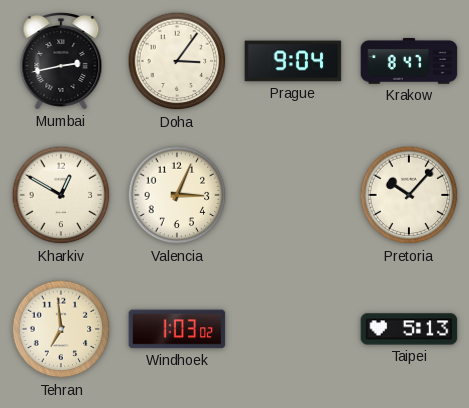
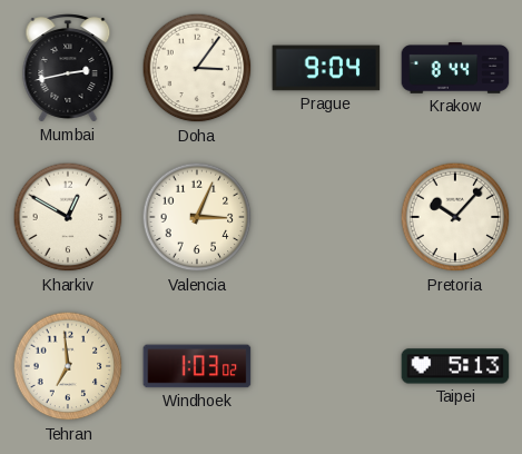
Krakow: 8:47 -> 8:44
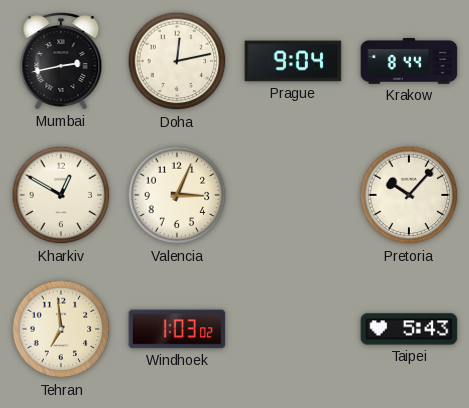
Doha: 3:06 -> 12:13
Taipei: 5:13 -> 5:43
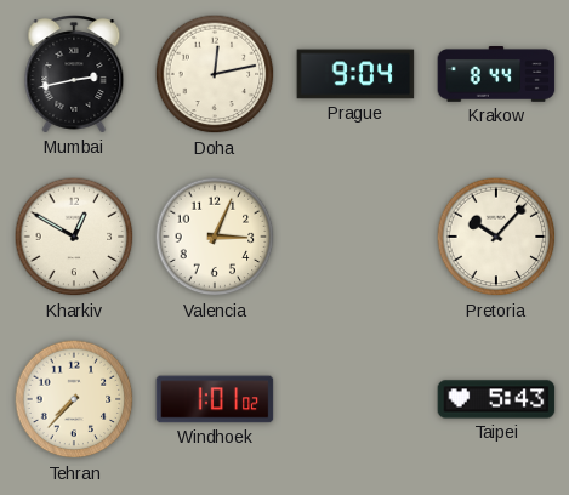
Tehran: 6:59 -> 7:37
Windhoek: 1:03 -> 1:01
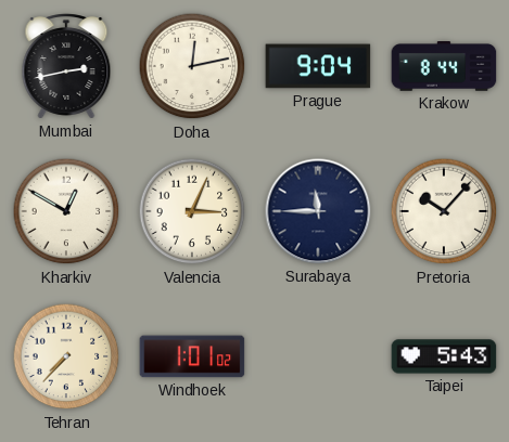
Surabaya: none -> 11:45
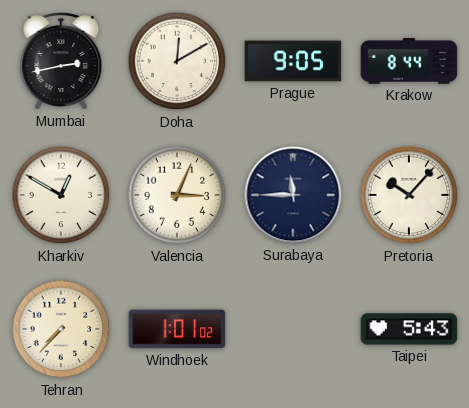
Doha: 12:13 -> 12:10
Prague: 9:04 -> 9:05
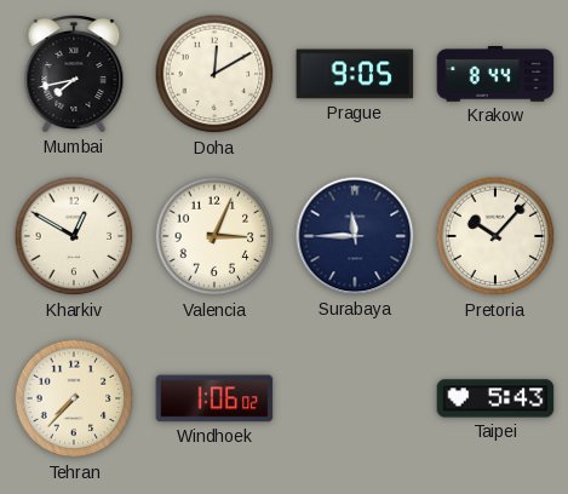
Mumbai: 2:43 -> 7:43
Windhoek: 1:01 -> 1:06
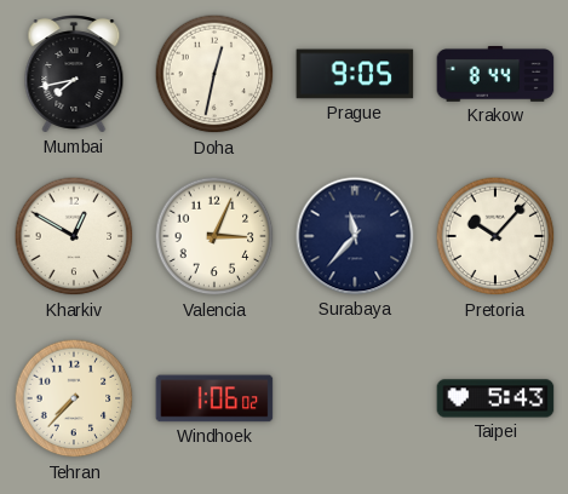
Doha: 12:10 -> 12:32
Surabaya: 11:45 -> 11:37
